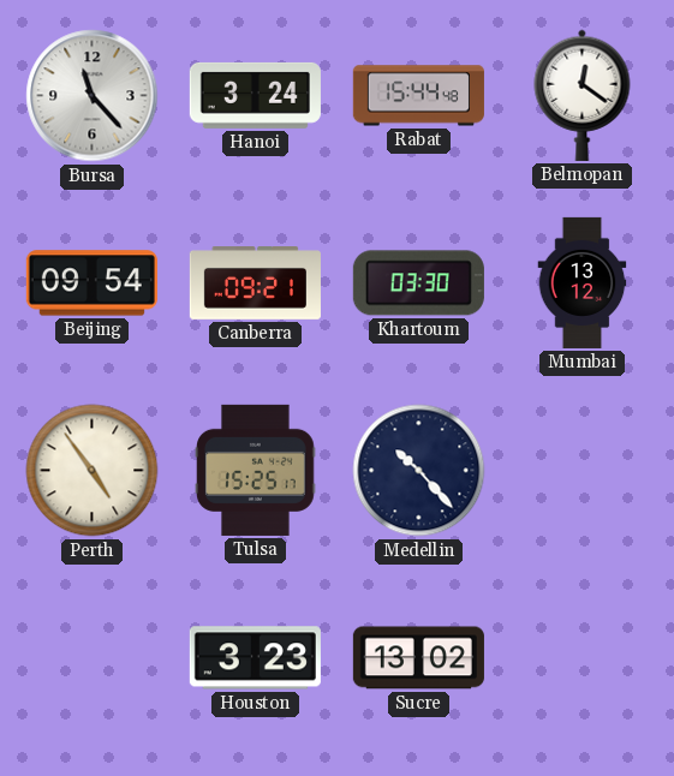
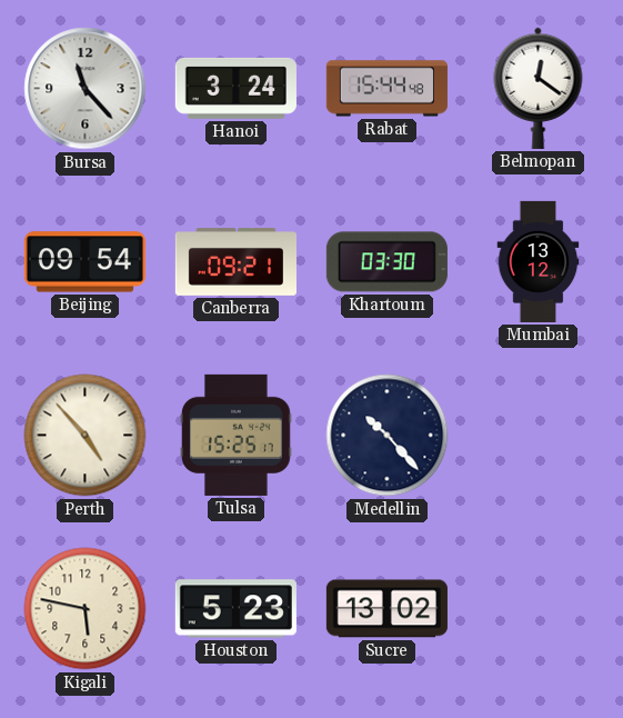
Perth: 4:54 -> 4:53
Kigali: none -> 5:47
Houston: 3:23 -> 5:23
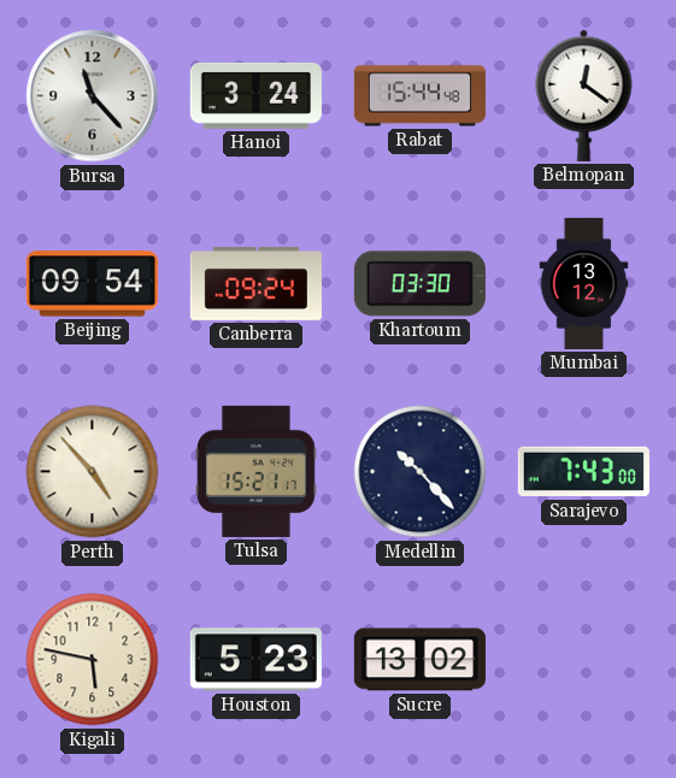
Canberra: 09:21 -> 09:24
Tulsa: 15:25 -> 15:21
Sarajevo: none -> 7:43
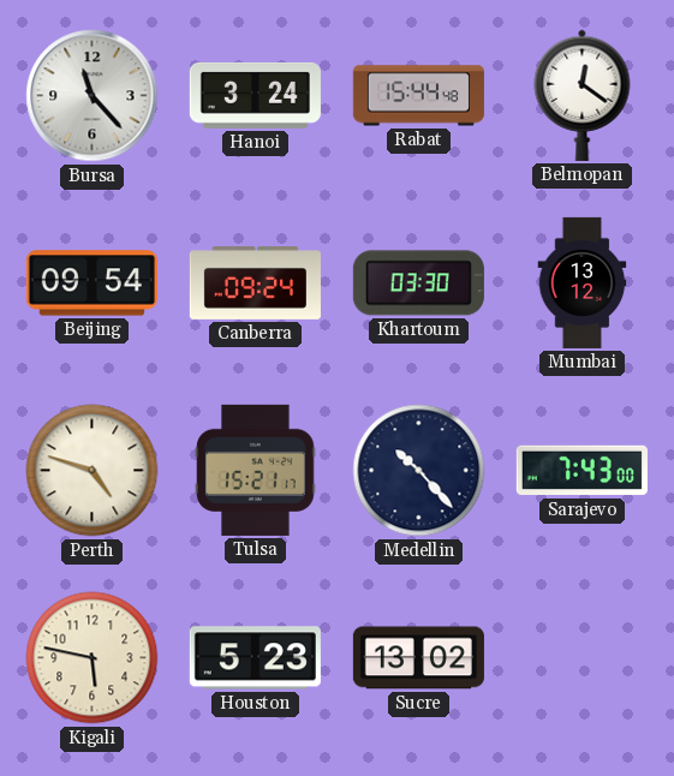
Perth: 4:53 -> 4:48
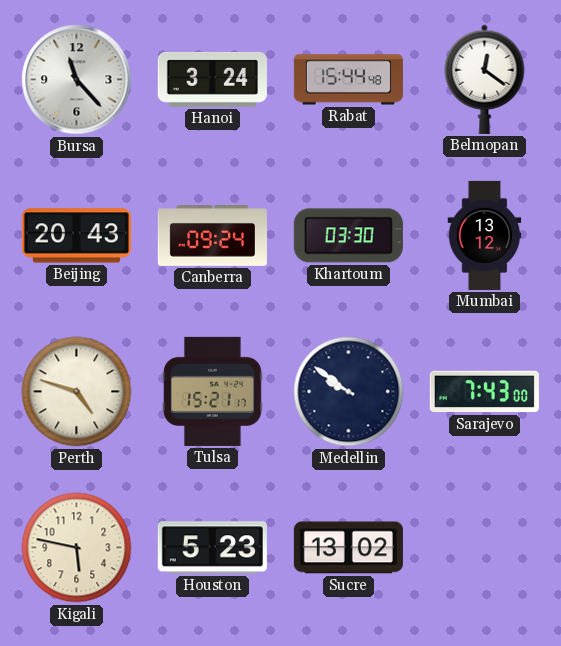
Beijing: 09:54 -> 20:43
Medellin: 10:23 -> 9:51
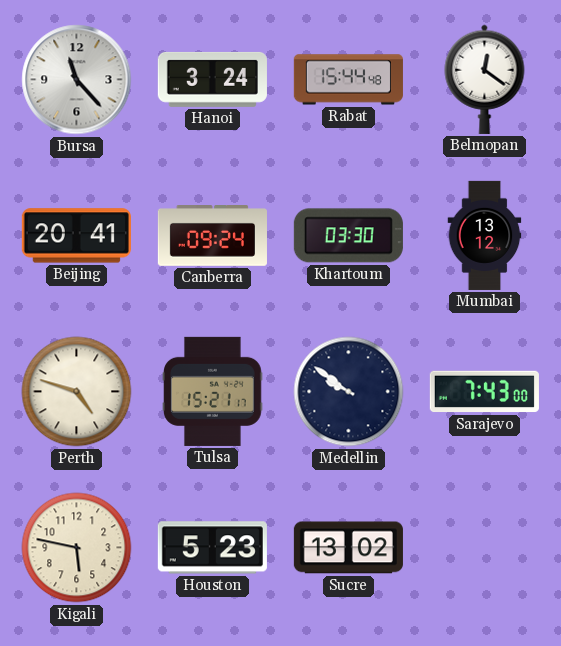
Beijing: 20:43 -> 20:41
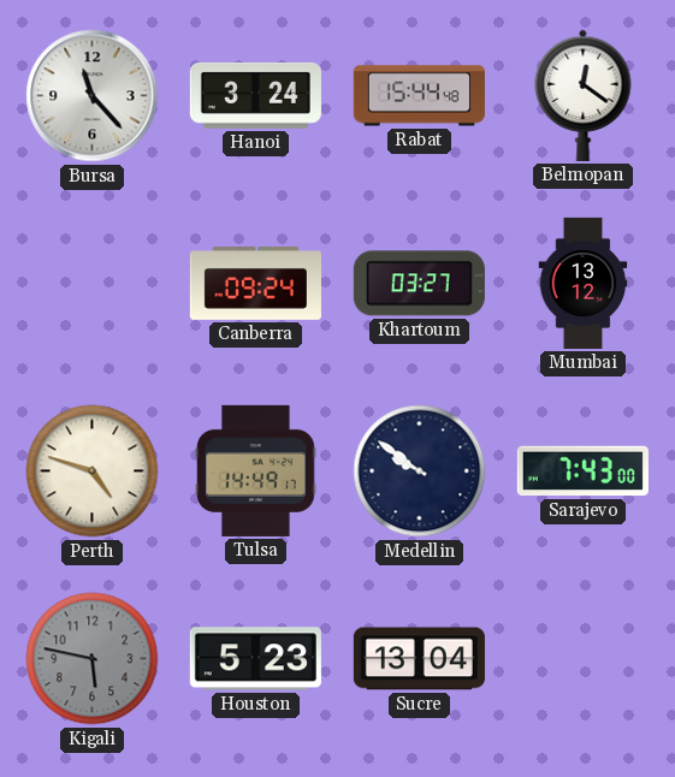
Beijing: 20:41 -> none
Khartoum: 03:30 -> 03:27
Tulsa: 15:21 -> 14:49
Kigali dial: cream -> grey
Sucre: 13:02 -> 13:04
